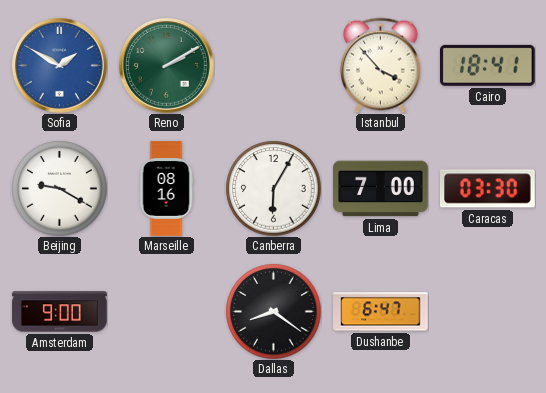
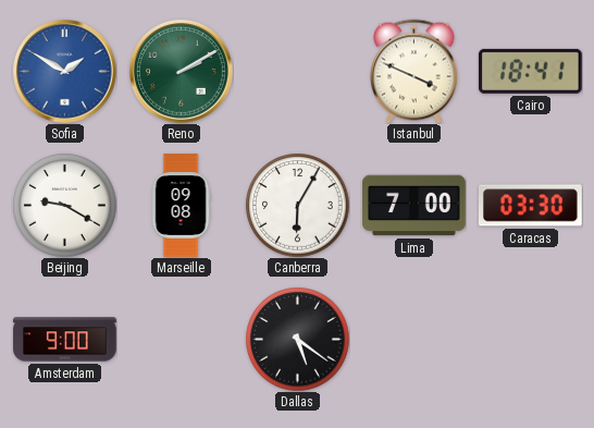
Istanbul: 3:53 -> 3:49
Marseille: 08:16 -> 09:08
Dallas: 8:21 -> 5:21
Dushanbe: 6:47 -> none
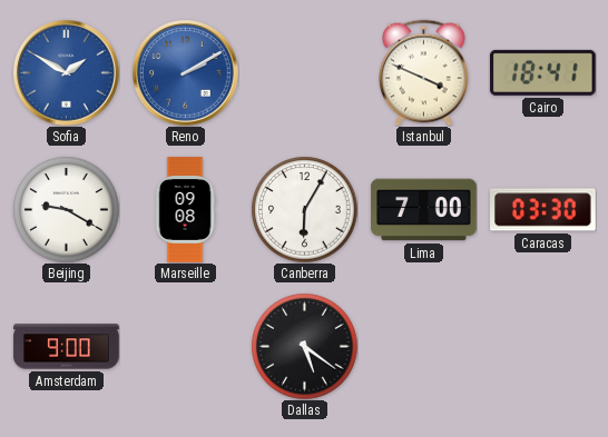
Reno dial: green -> blue
